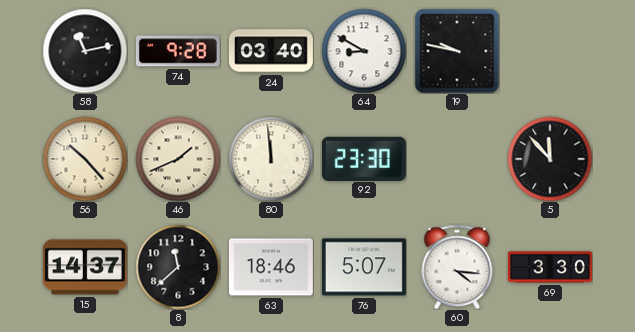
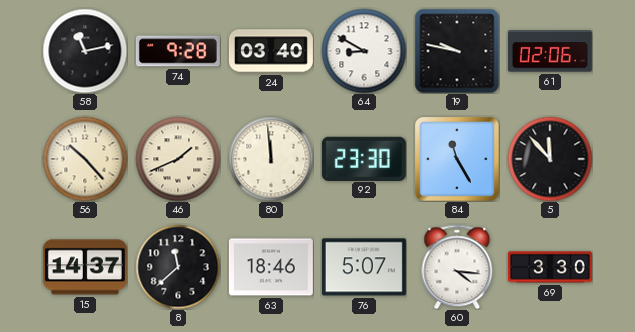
61: none -> 02:06
84: none -> 11:25
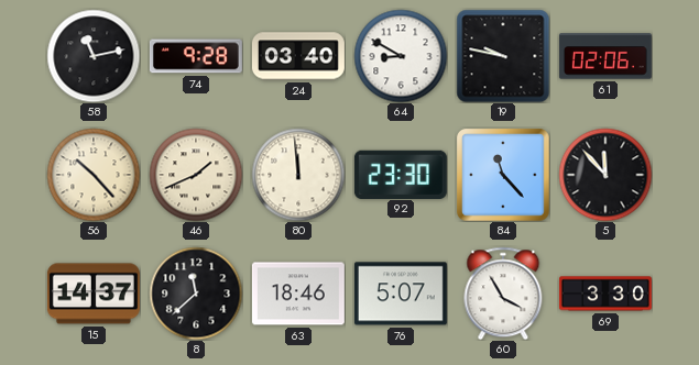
84: 11:25 -> 11:23
60: 4:16 -> 3:55
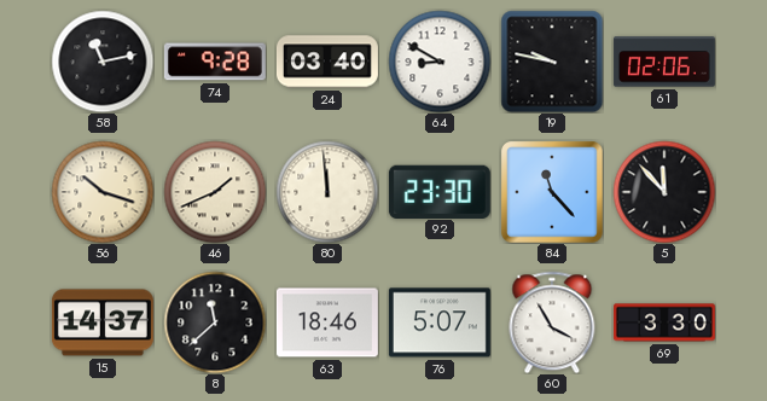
56: 10:23 -> 10:18
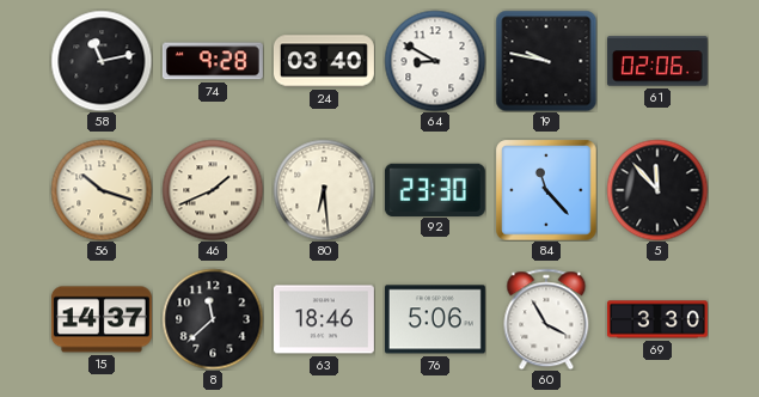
80: 11:59 -> 6:29
76: 5:07 -> 5:06
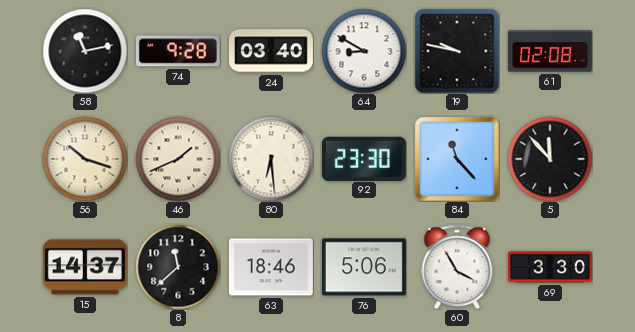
61: 02:06 -> 02:08
